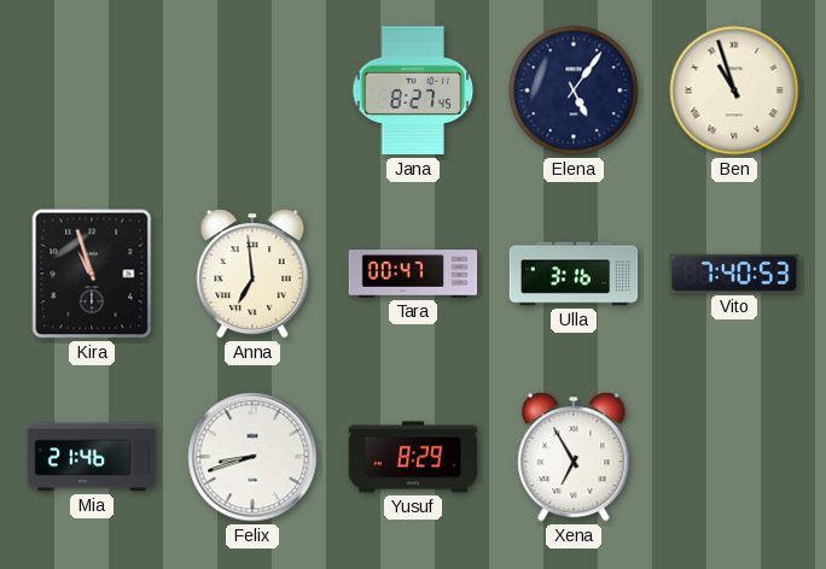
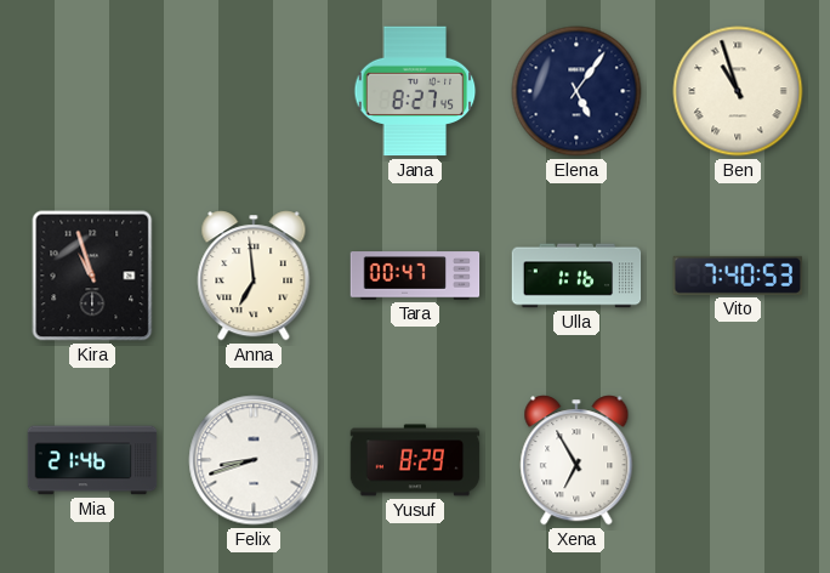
Ulla: 3:16 -> 1:16
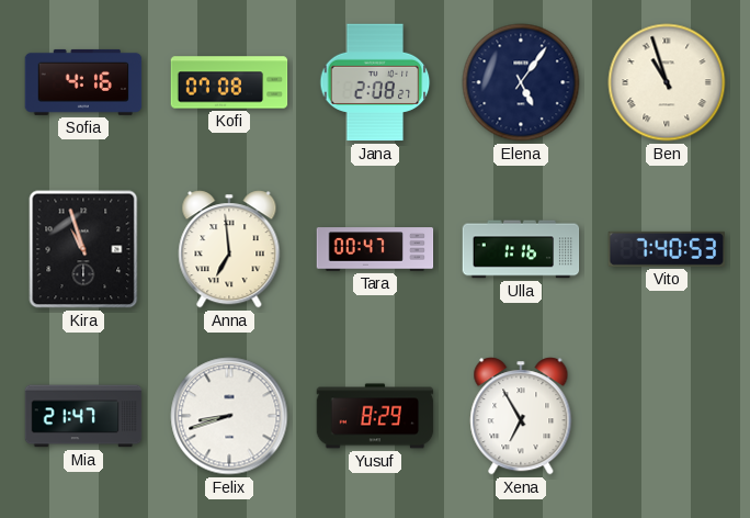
Sofia: none -> 4:16
Kofi: none -> 07:08
Jana: 8:27 -> 2:08
Mia: 21:46 -> 21:47
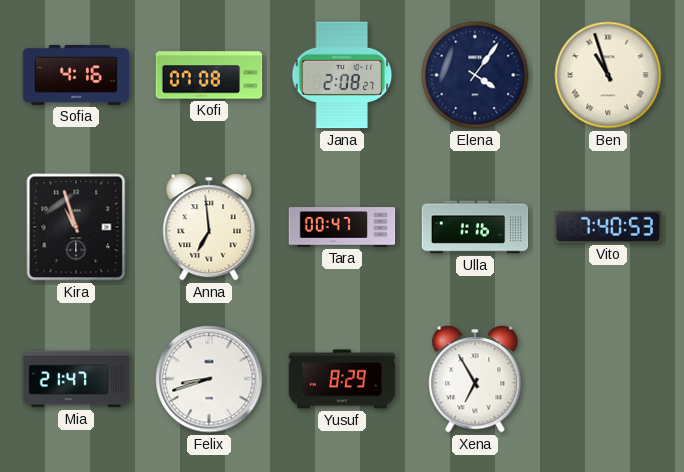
Elena: 5:06 -> 4:06
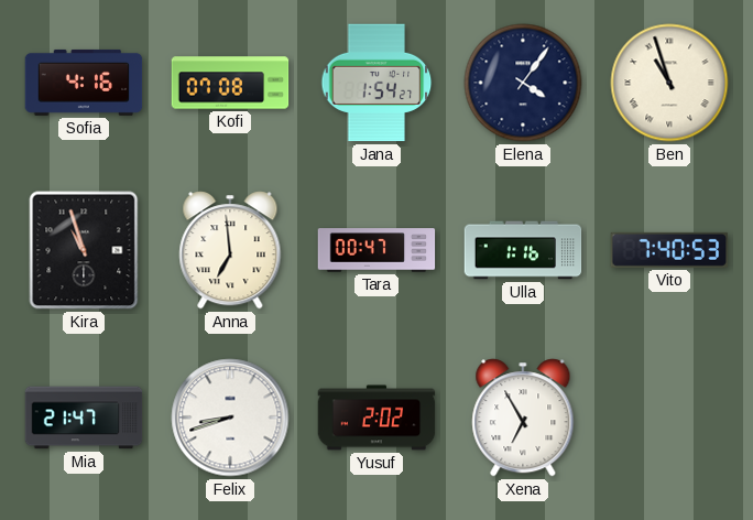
Jana: 2:08 -> 1:54
Yusuf: 8:29 -> 2:02
